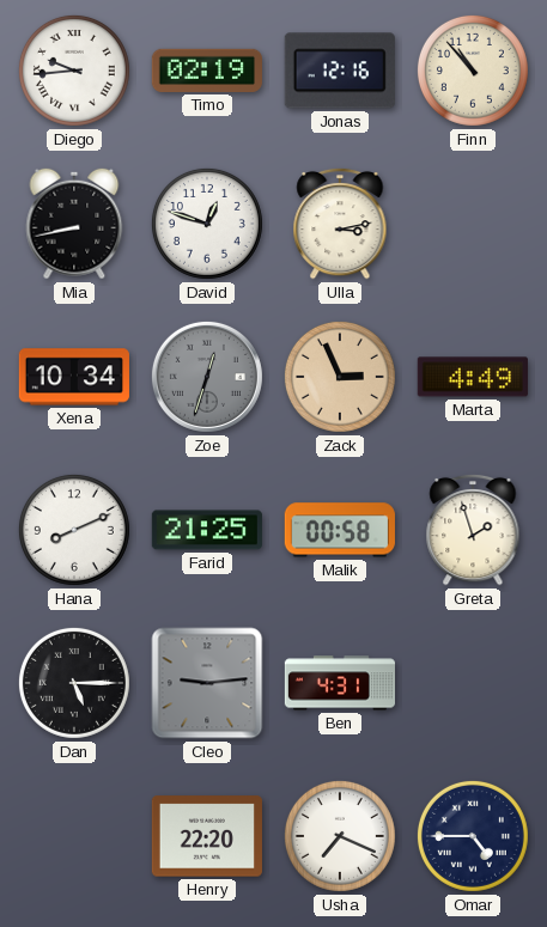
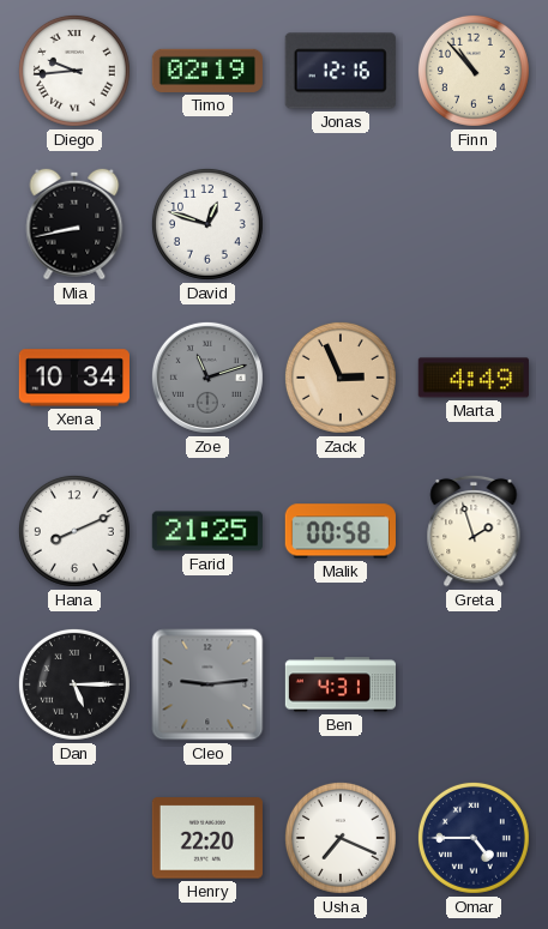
Ulla: 3:13 -> none
Zoe: 12:33 -> 11:12
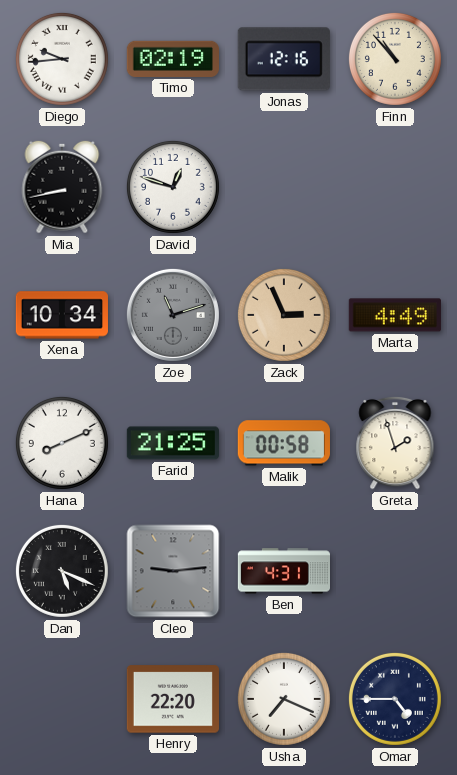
Dan: 5:15 -> 5:19
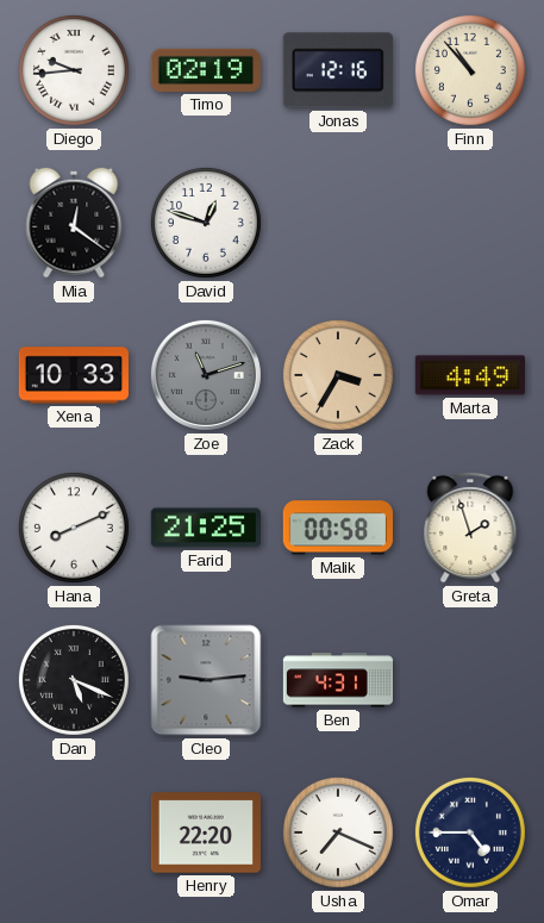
Mia: 8:43 -> 12:21
Xena: 10:34 -> 10:33
Zack: 2:56 -> 3:35
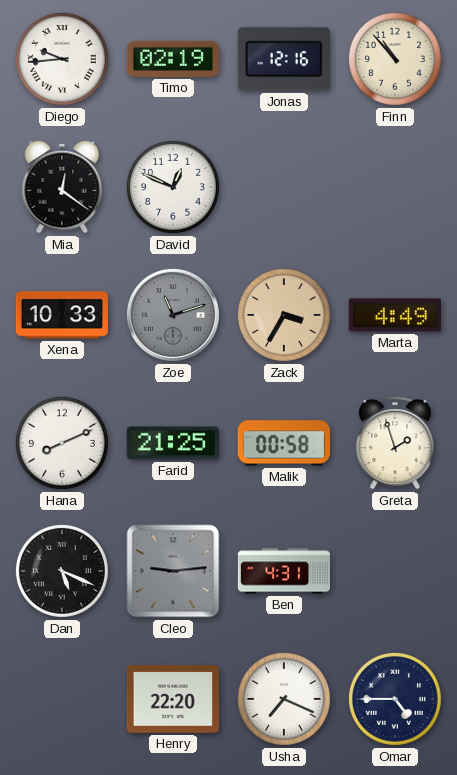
David: 12:48 -> 12:49
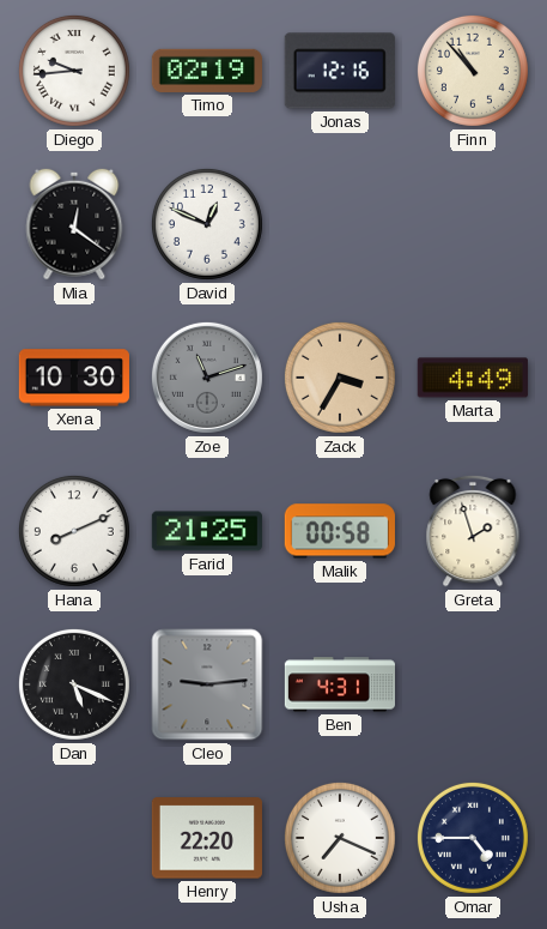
Xena: 10:33 -> 10:30
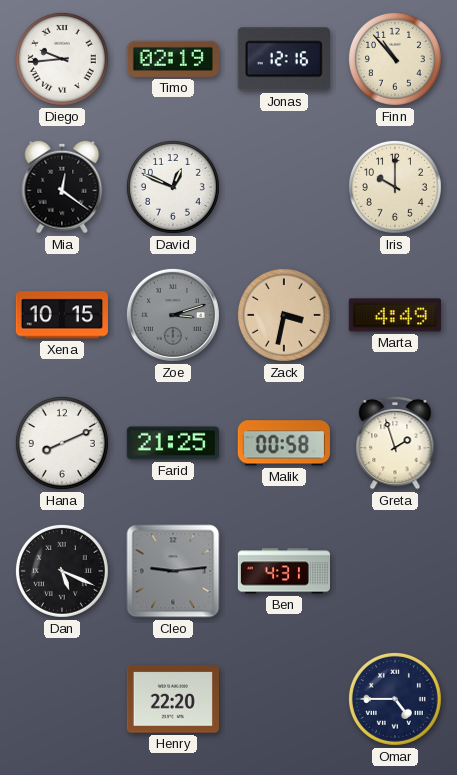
Iris: none -> 10:00
Xena: 10:30 -> 10:15
Zoe: 11:12 -> 3:12
Zack: 3:35 -> 3:32
Usha: 7:19 -> none
